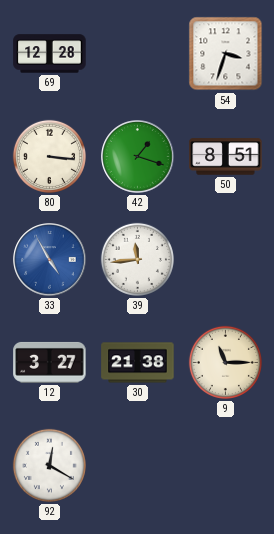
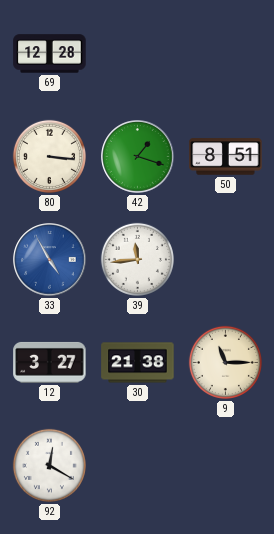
54: 3:33 -> none
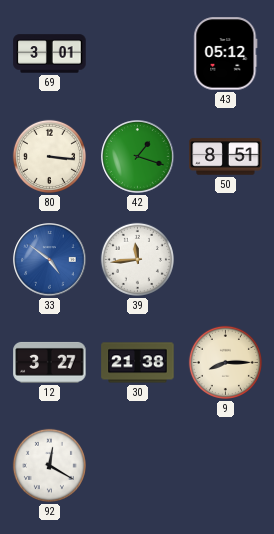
69: 12:28 -> 3:01
43: none -> 05:12
33: 4:55 -> 4:51
9: 11:15 -> 8:15
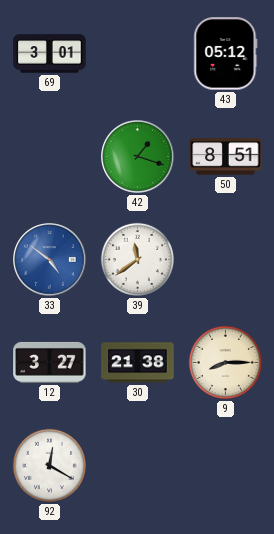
80: 3:16 -> none
39: 11:44 -> 11:39
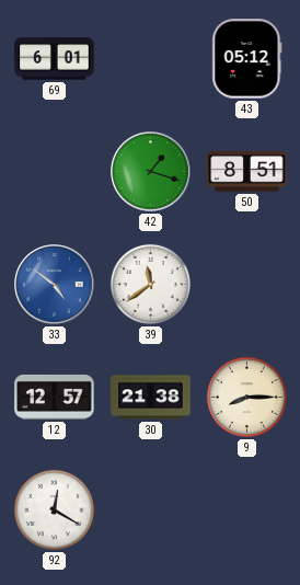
69: 3:01 -> 6:01
12: 3:27 -> 12:57
